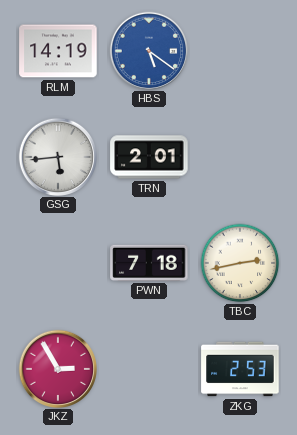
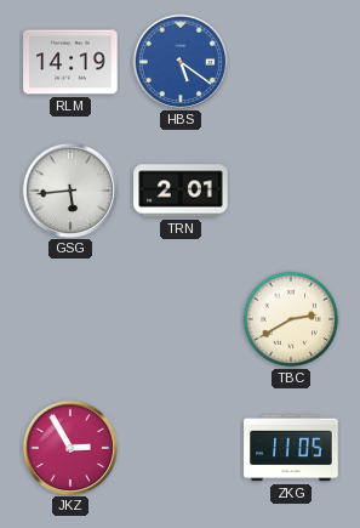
PWN: 7:18 -> none
TBC: 2:43 -> 2:40
ZKG: 2:53 -> 11:05
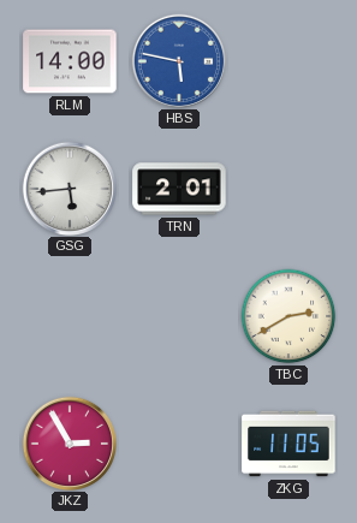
RLM: 14:19 -> 14:00
HBS: 5:21 -> 5:47
